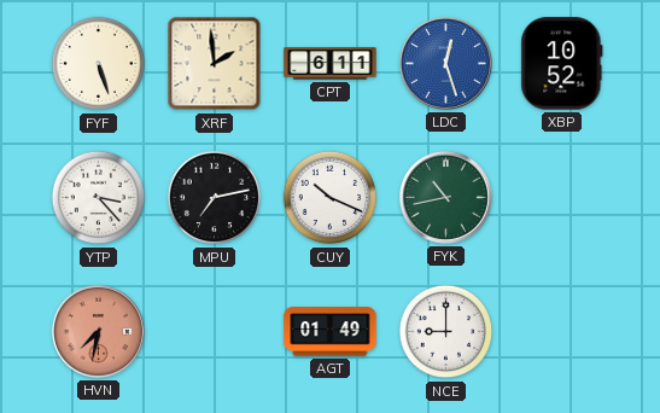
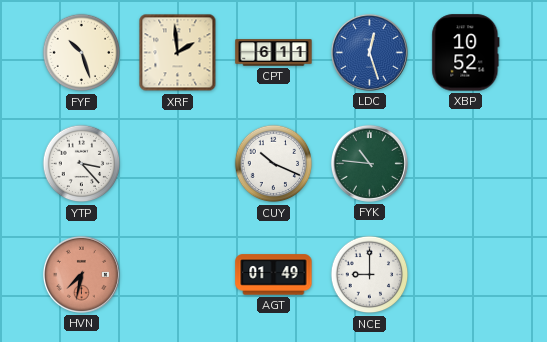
FYF: 5:27 -> 10:27
MPU: 7:13 -> none
FYK: 10:43 -> 10:46
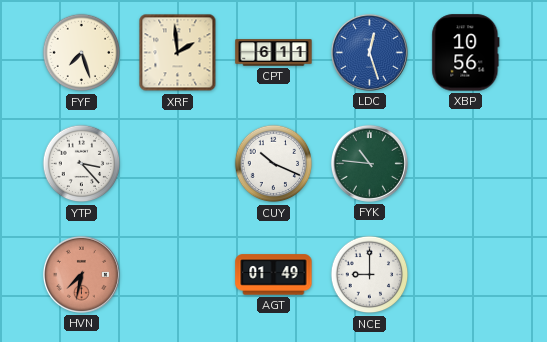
FYF: 10:27 -> 7:27
XBP: 10:52 -> 10:56
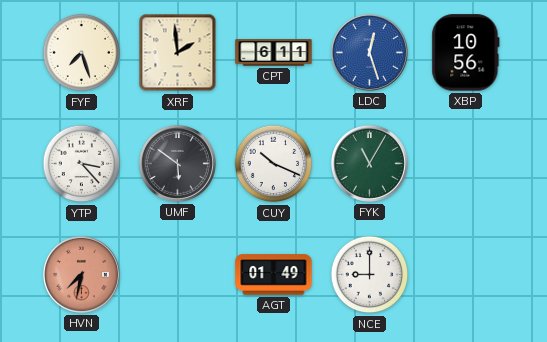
UMF: none -> 5:51
FYK: 10:46 -> 11:05
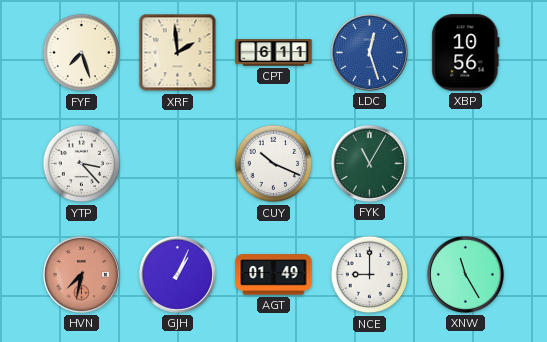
UMF: 5:51 -> none
GJH: none -> 1:04
XNW: none -> 11:25
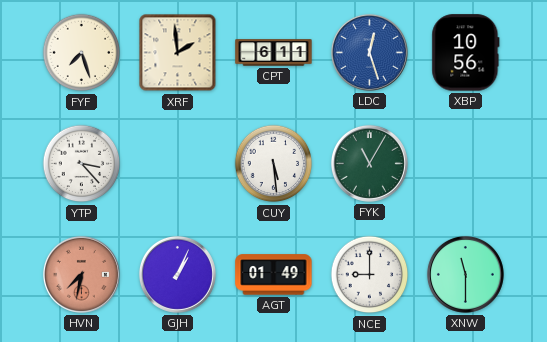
CUY: 10:19 -> 5:29
XNW: 11:25 -> 11:30
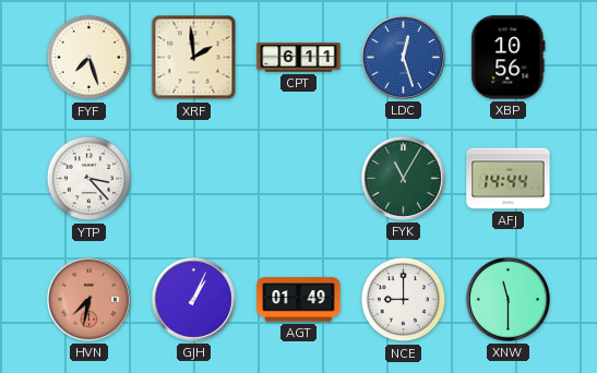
CUY: 5:29 -> none
AFJ: none -> 14:44
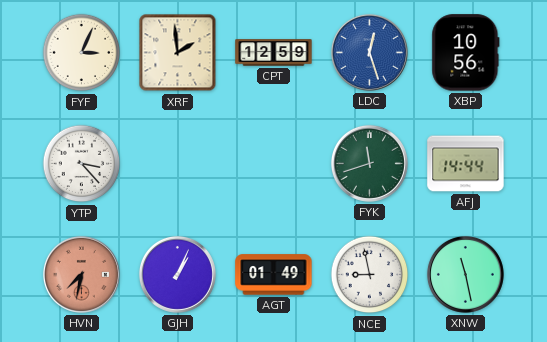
FYF: 7:27 -> 3:04
CPT: 6:11 -> 12:59
FYK: 11:05 -> 11:42
NCE: 9:00 -> 8:58
XNW: 11:30 -> 11:28
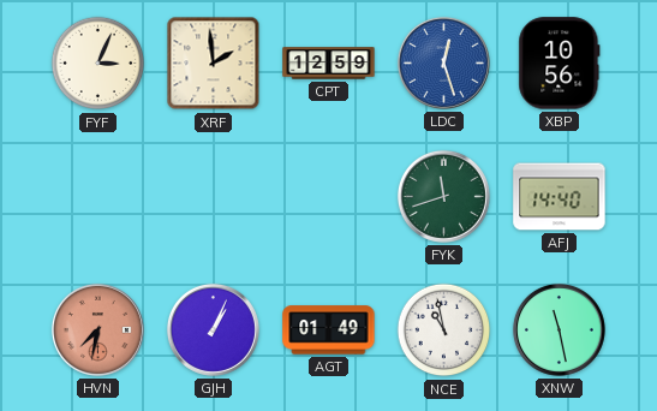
YTP: 3:23 -> none
AFJ: 14:44 -> 14:40
NCE: 8:58 -> 10:58
